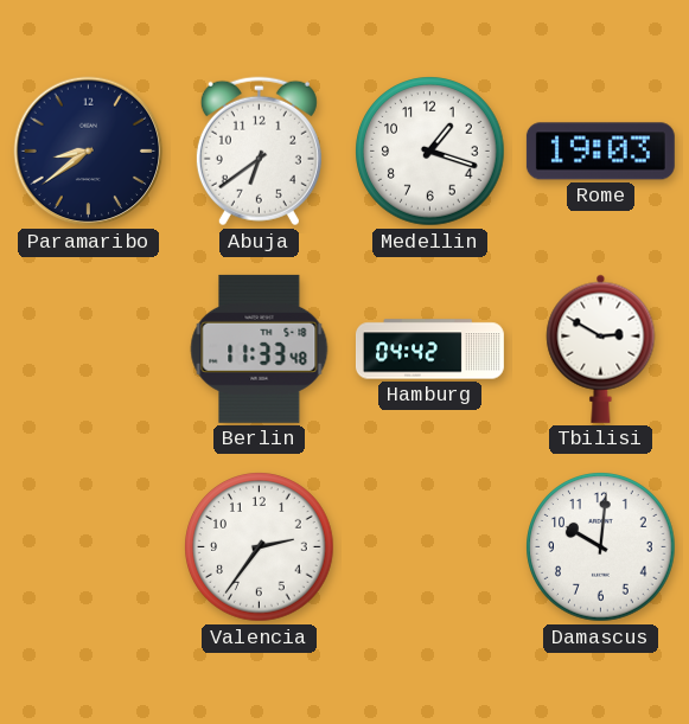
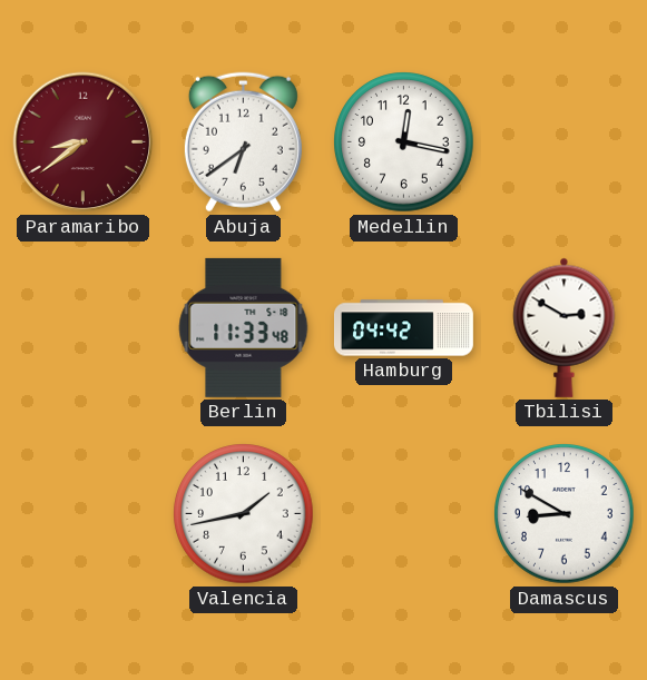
Paramaribo dial: navy -> burgundy
Medellin: 1:18 -> 12:17
Rome: 19:03 -> none
Valencia: 2:36 -> 1:43
Damascus: 10:01 -> 8:50
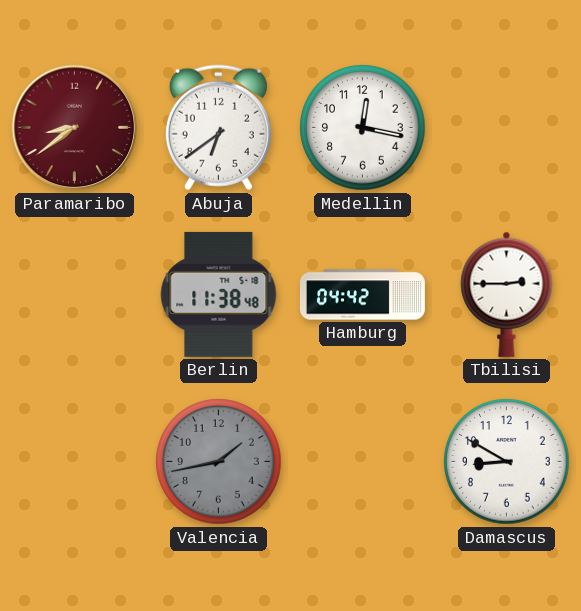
Berlin: 11:33 -> 11:38
Tbilisi: 2:50 -> 2:45
Valencia dial: white -> grey
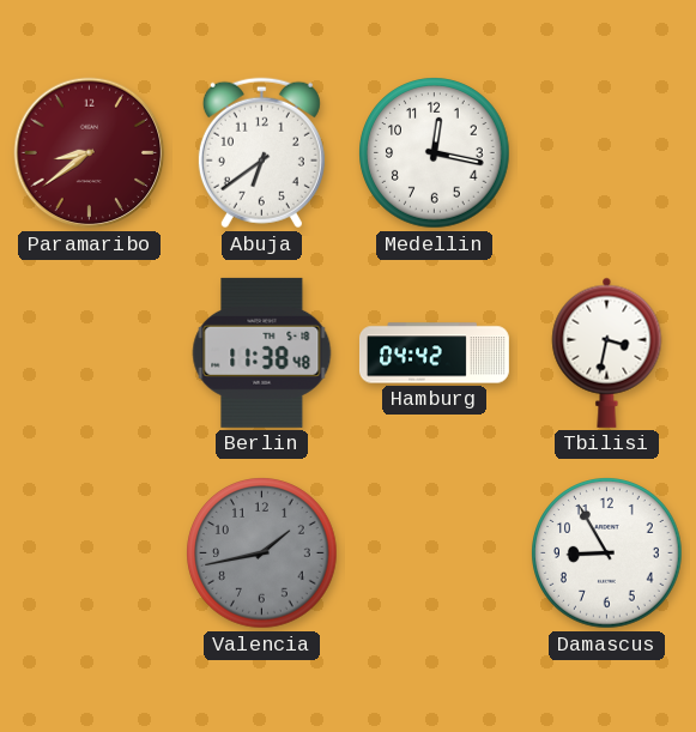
Tbilisi: 2:45 -> 3:32
Damascus: 8:50 -> 8:55
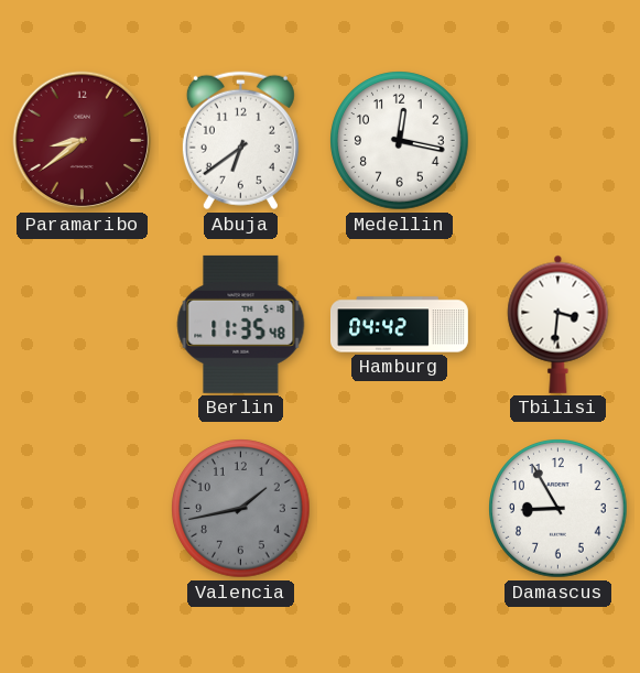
Berlin: 11:38 -> 11:35
Tbilisi: 3:32 -> 3:31
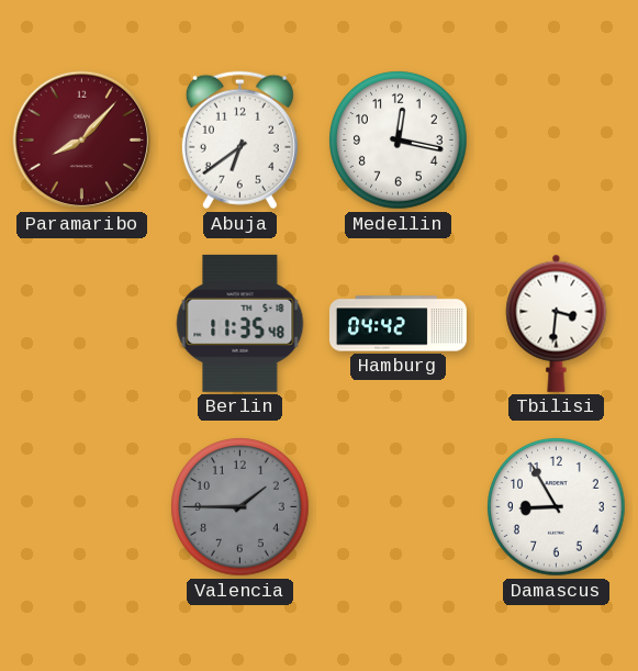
Paramaribo: 8:39 -> 8:07
Valencia: 1:43 -> 1:45
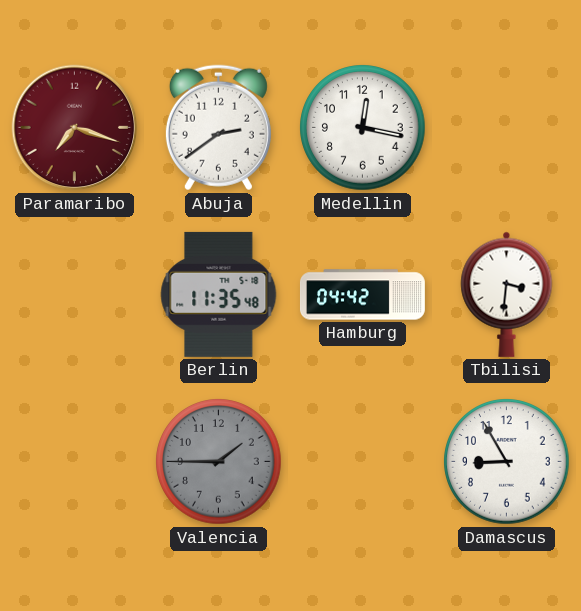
Paramaribo: 8:07 -> 7:18
Abuja: 6:39 -> 2:39
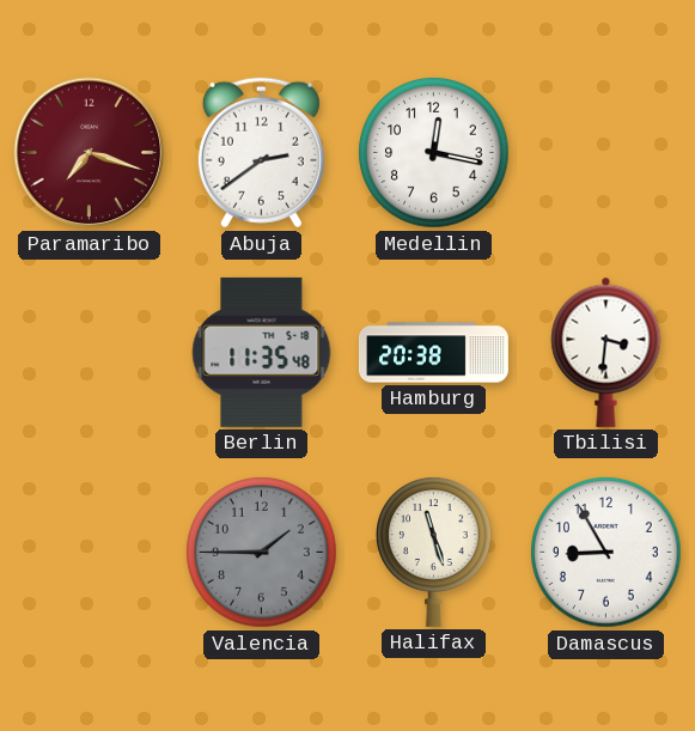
Hamburg: 04:42 -> 20:38
Halifax: none -> 11:27
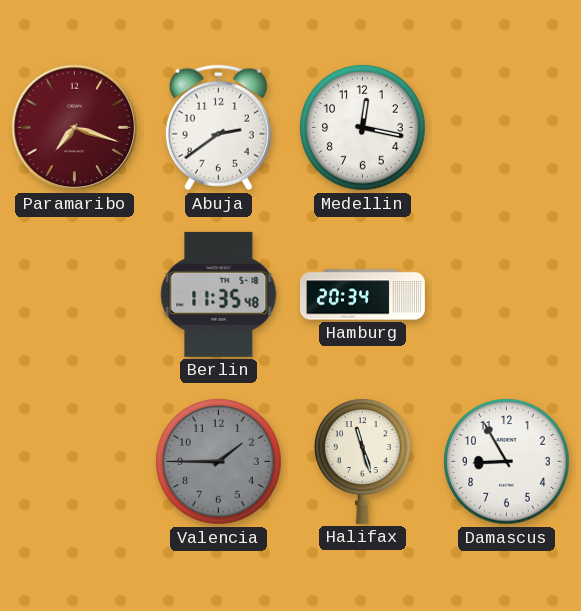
Hamburg: 20:38 -> 20:34
Tbilisi: 3:31 -> none
